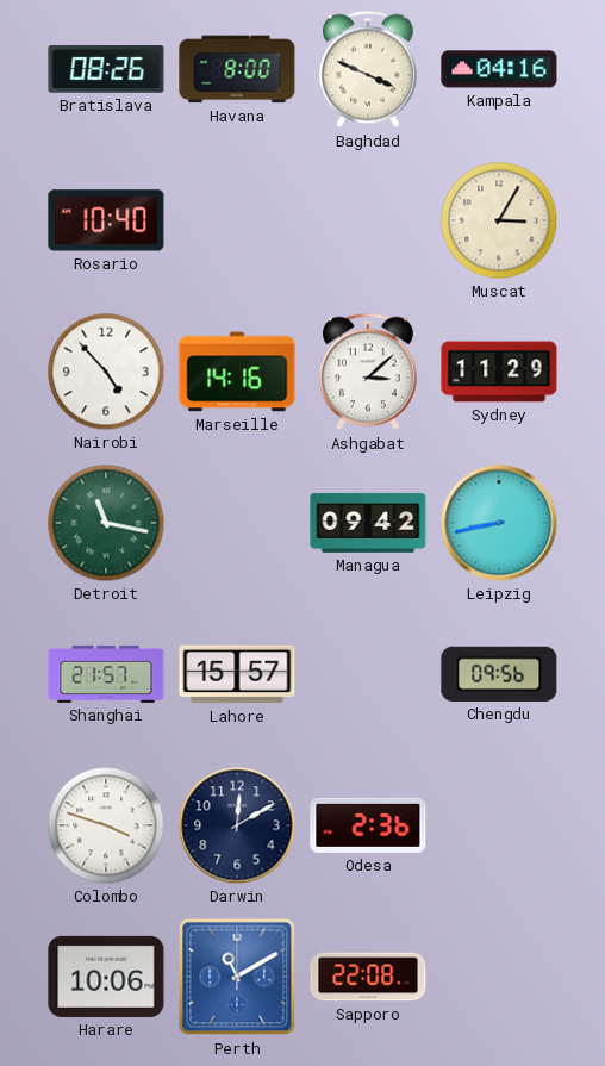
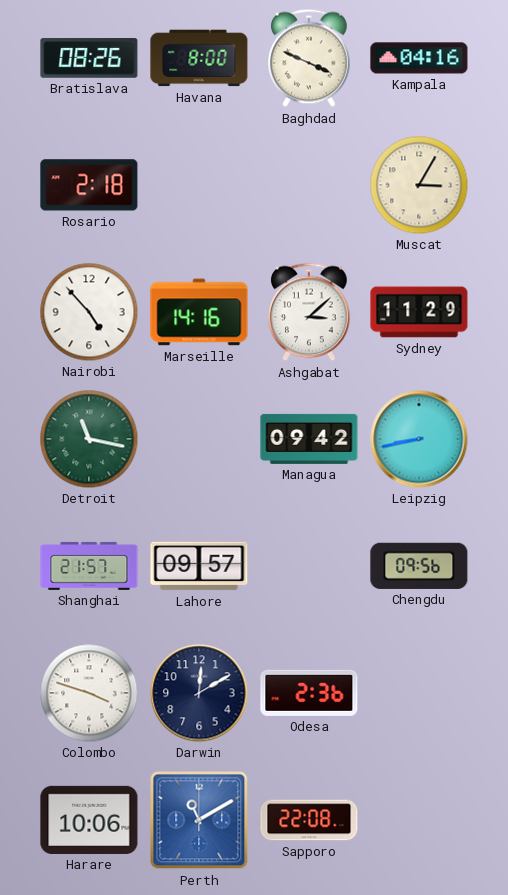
Rosario: 10:40 -> 2:18
Lahore: 15:57 -> 09:57
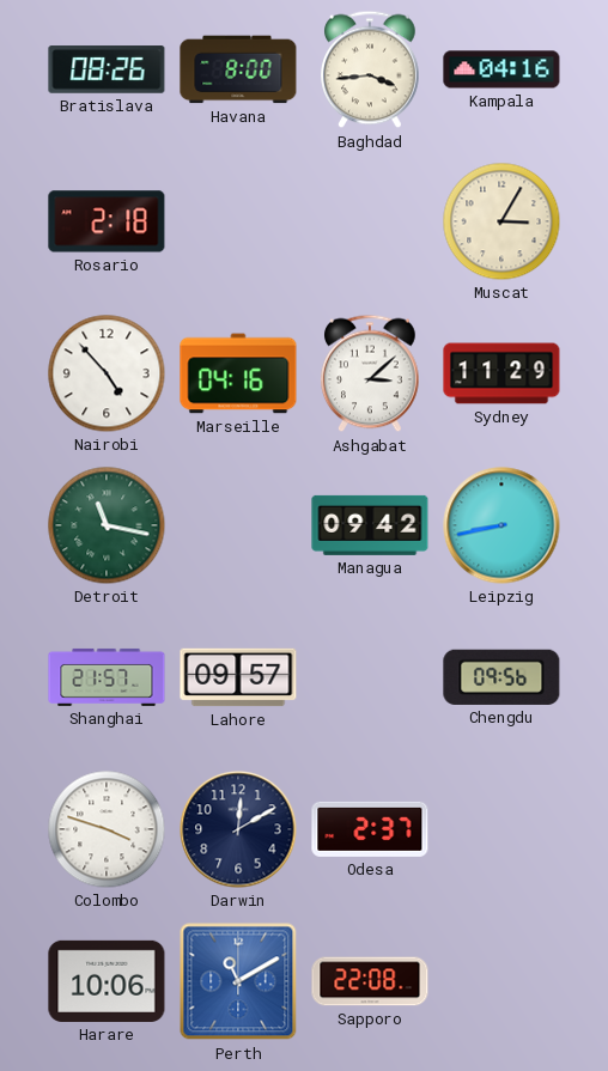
Baghdad: 3:49 -> 3:44
Marseille: 14:16 -> 04:16
Odesa: 2:36 -> 2:37
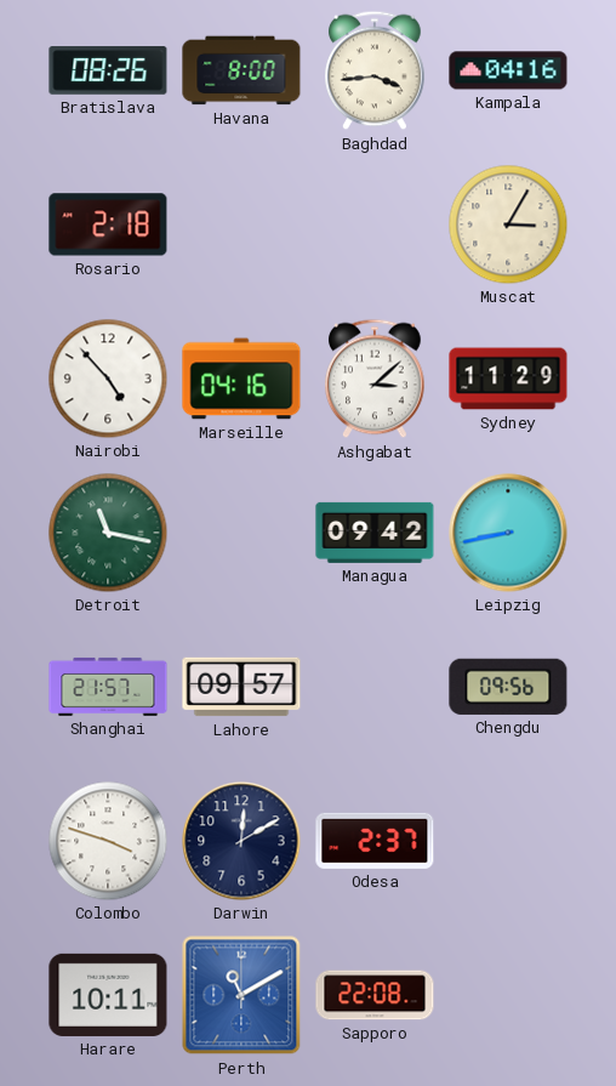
Harare: 10:06 -> 10:11
